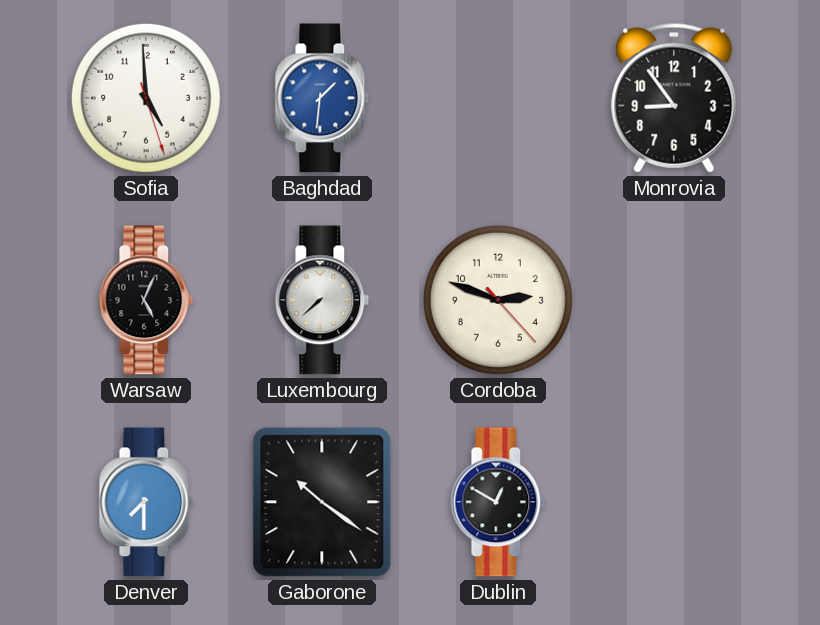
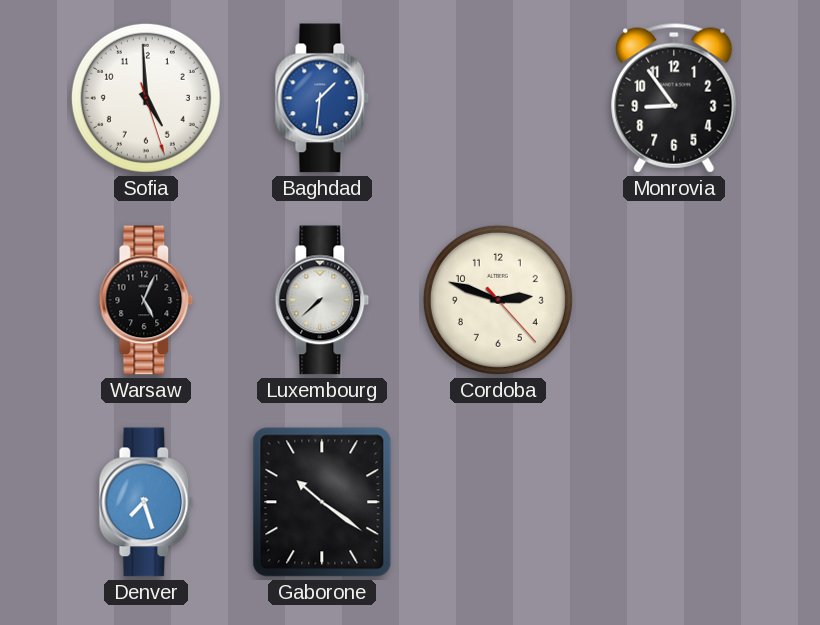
Denver: 7:30 -> 7:27
Dublin: 12:50 -> none
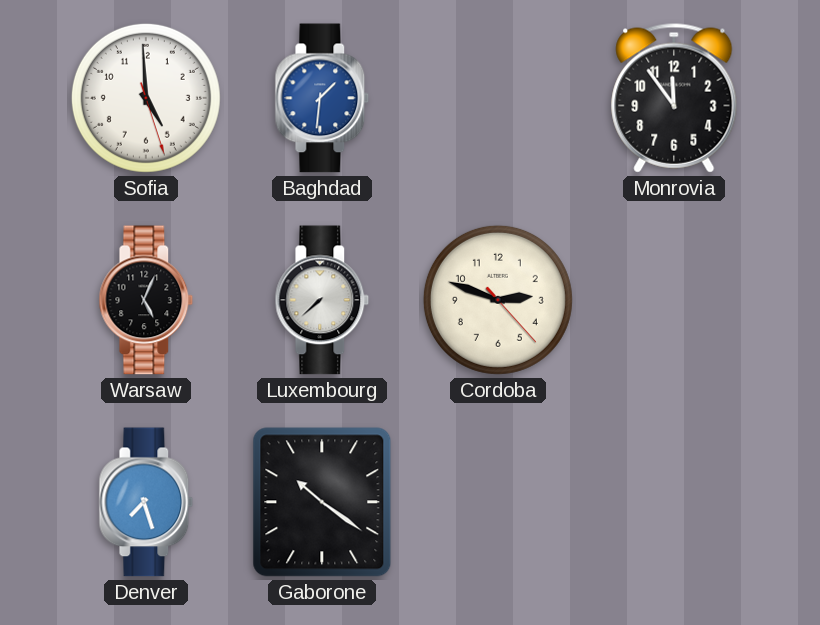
Monrovia: 8:54 -> 11:54
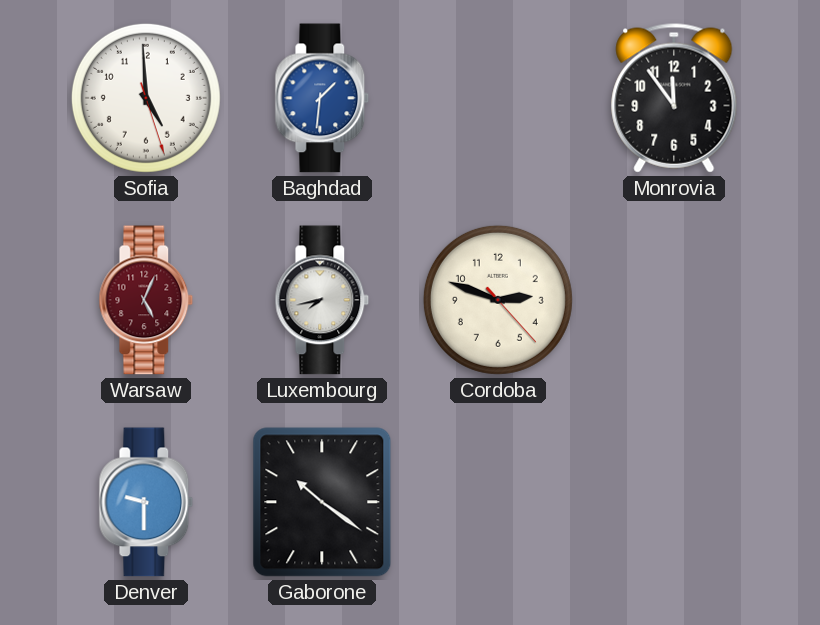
Warsaw dial: black -> burgundy
Luxembourg: 7:38 -> 7:43
Denver: 7:27 -> 9:30
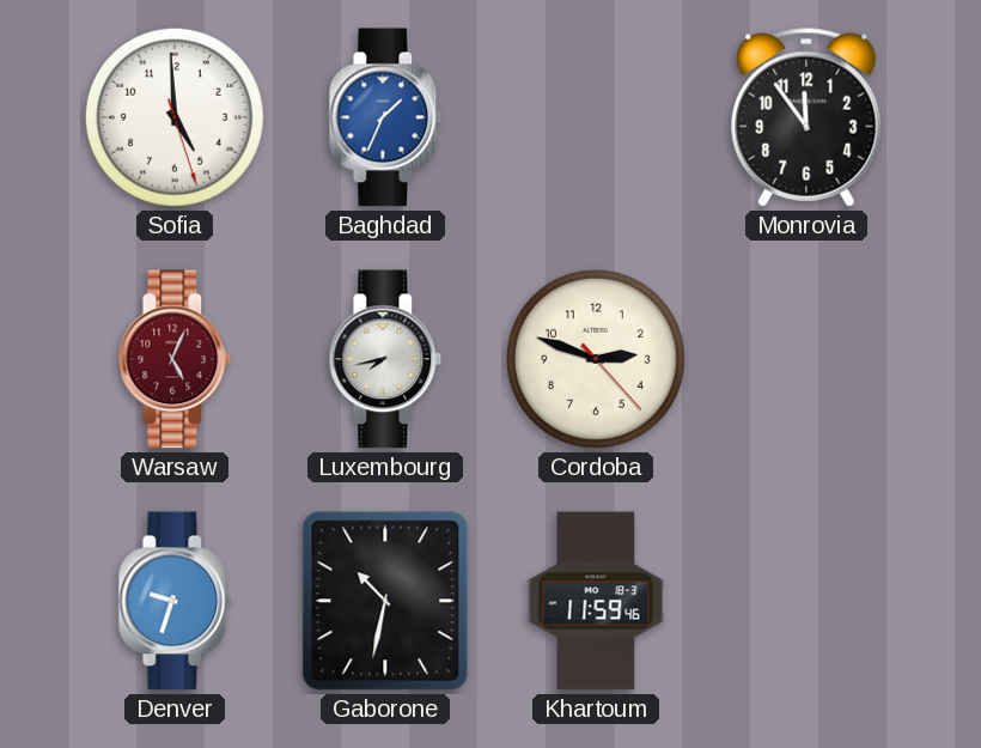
Baghdad: 1:31 -> 1:34
Denver: 9:30 -> 9:33
Gaborone: 10:21 -> 10:32
Khartoum: none -> 11:59
